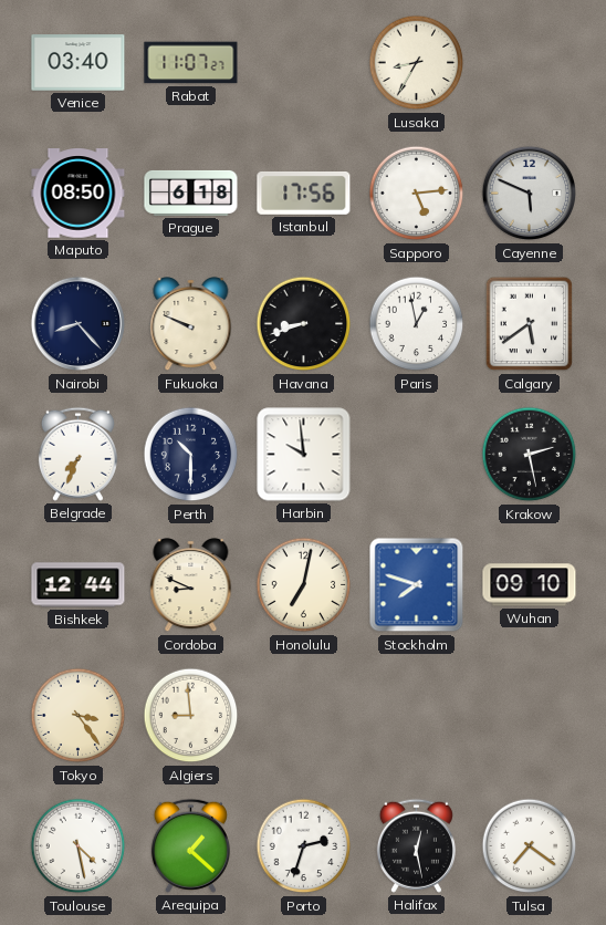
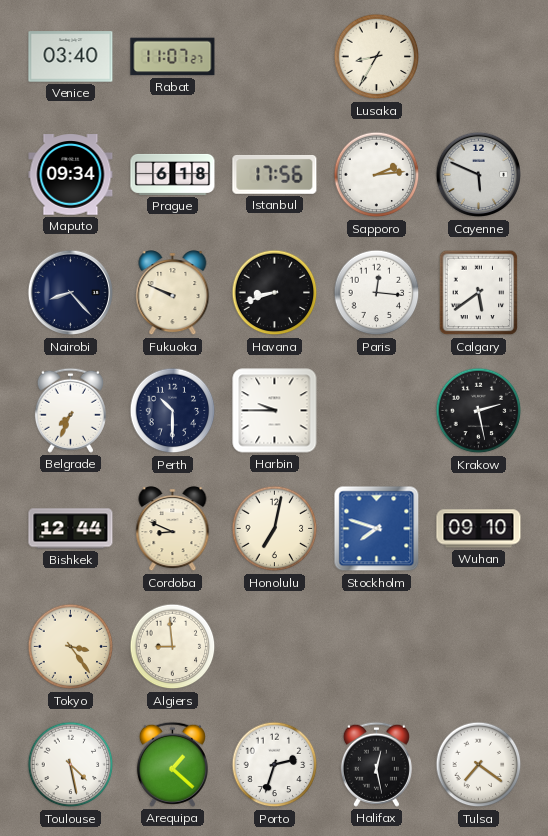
Maputo: 08:50 -> 09:34
Sapporo: 5:14 -> 2:14
Paris: 12:58 -> 12:16
Harbin: 9:59 -> 9:45
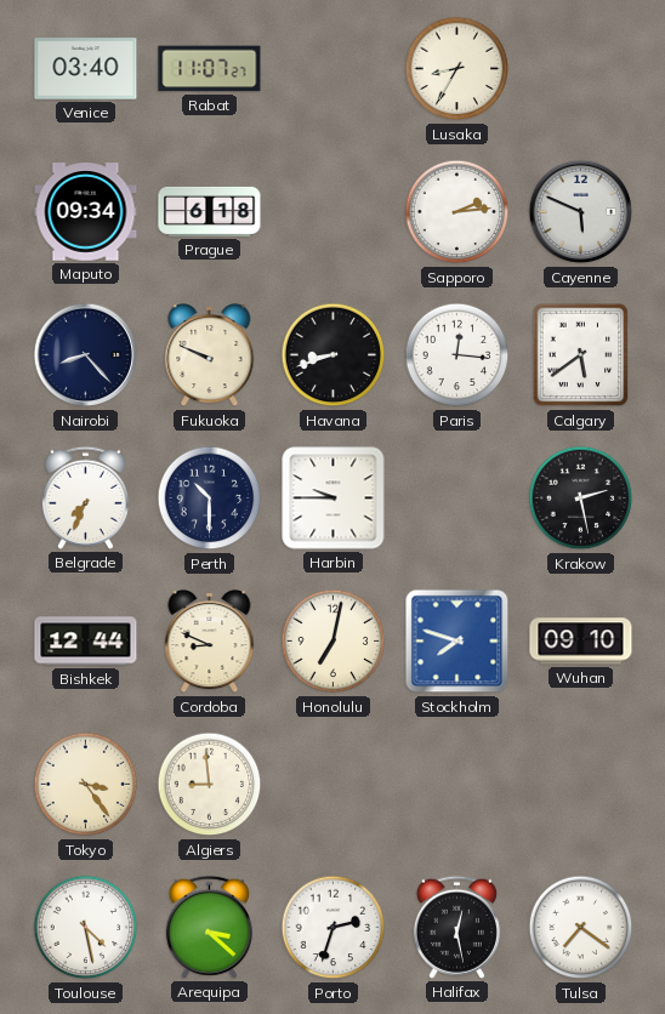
Istanbul: 17:56 -> none
Arequipa: 1:22 -> 3:22
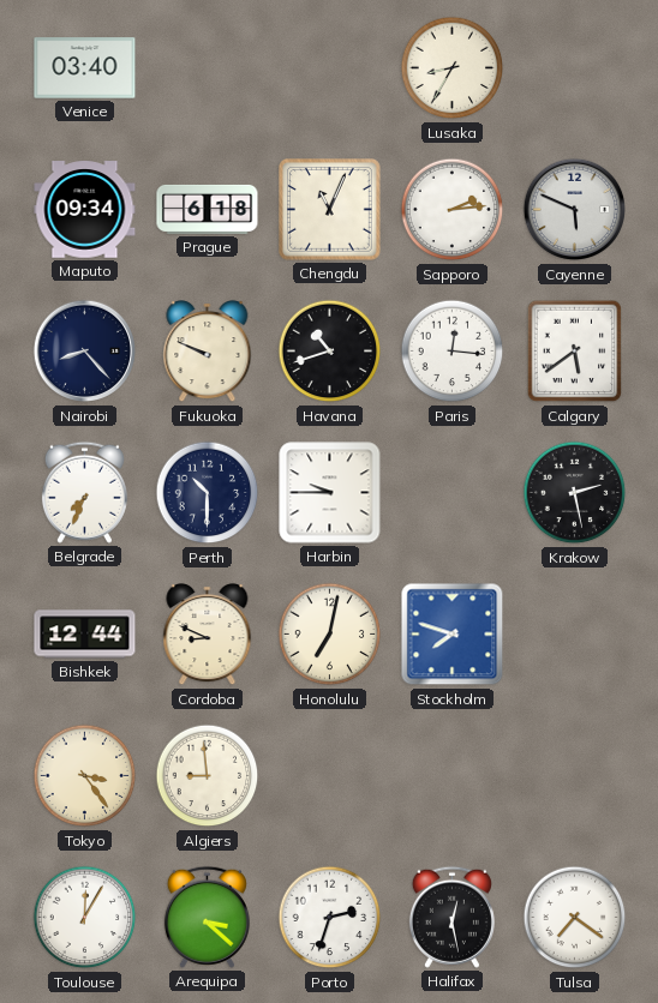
Rabat: 11:07 -> none
Chengdu: none -> 11:04
Havana: 8:42 -> 10:42
Wuhan: 09:10 -> none
Toulouse: 4:28 -> 12:05
